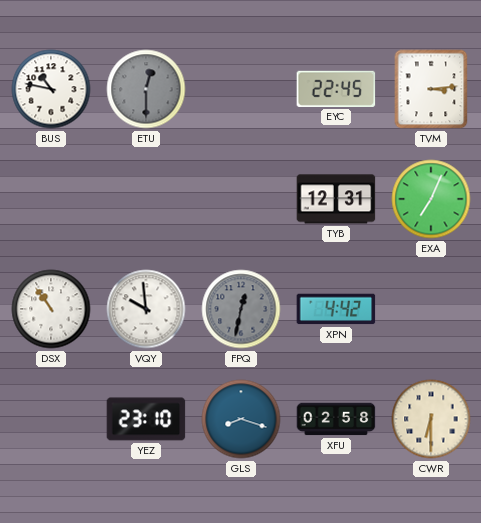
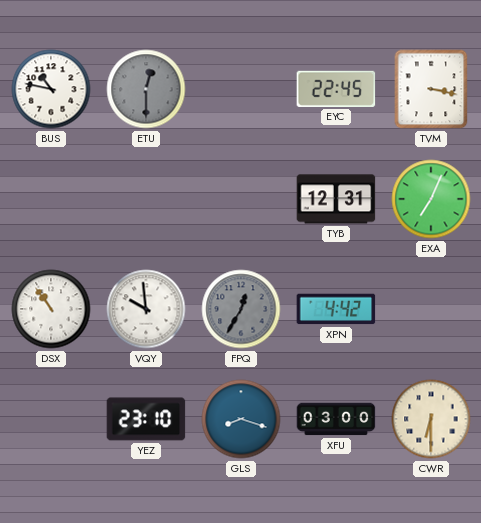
TVM: 3:14 -> 3:17
FPQ: 12:32 -> 12:35
XFU: 02:58 -> 03:00
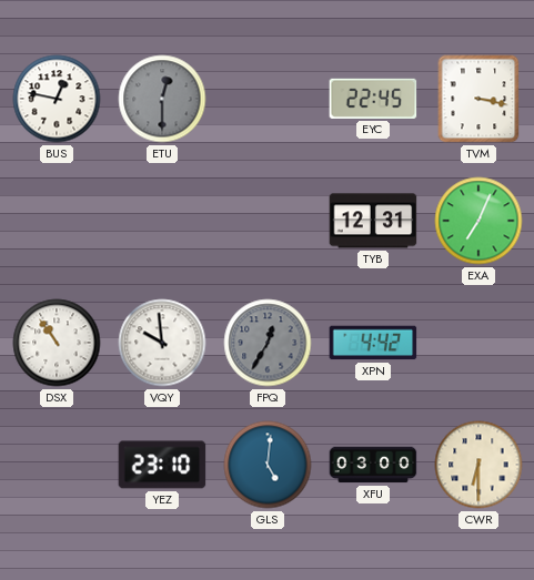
BUS: 10:47 -> 12:47
GLS: 8:18 -> 5:01
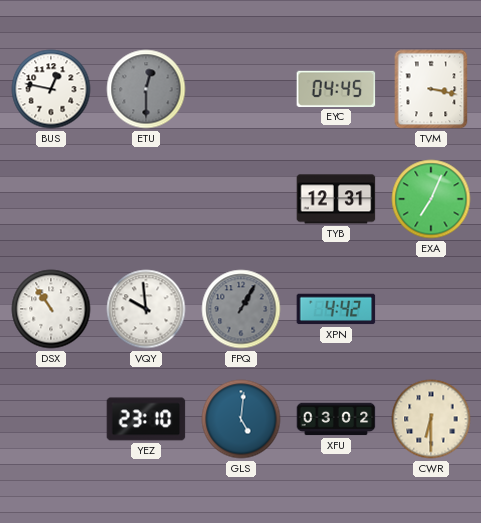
EYC: 22:45 -> 04:45
FPQ: 12:35 -> 1:05
XFU: 03:00 -> 03:02
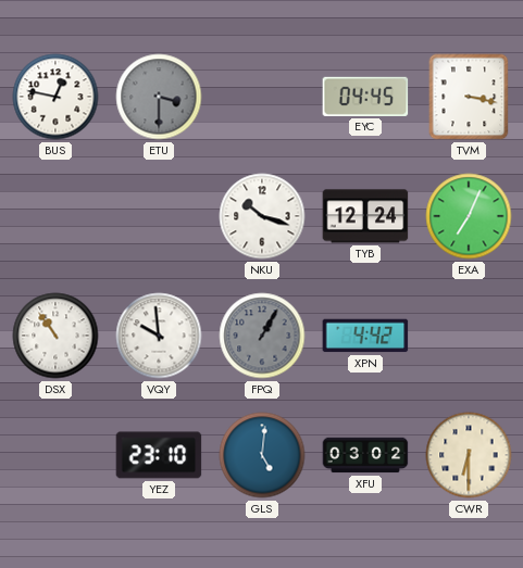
ETU: 12:30 -> 3:30
NKU: none -> 10:18
TYB: 12:31 -> 12:24
